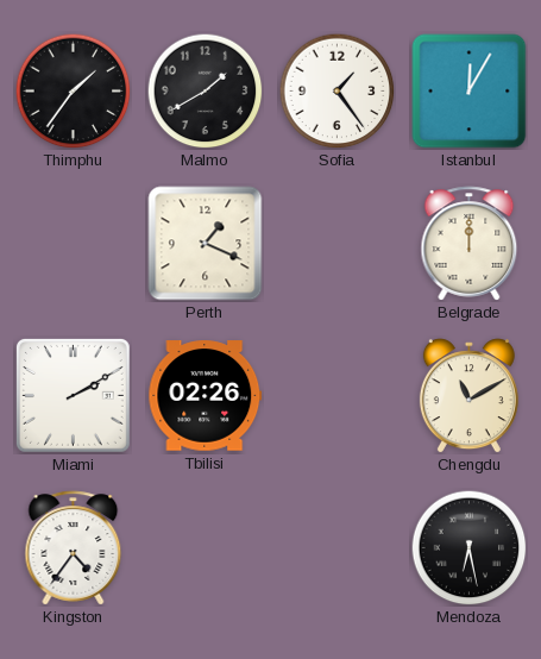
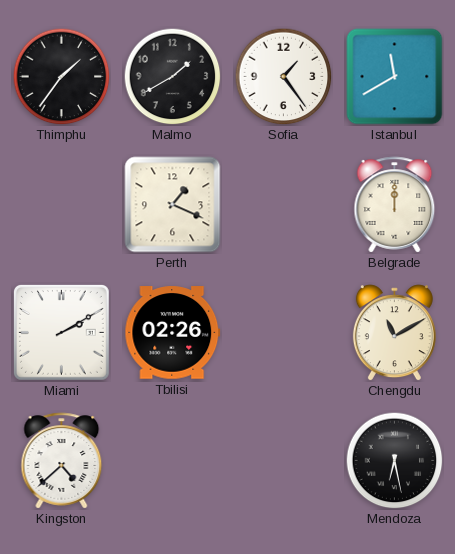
Istanbul: 12:05 -> 11:40
Kingston: 4:36 -> 4:38
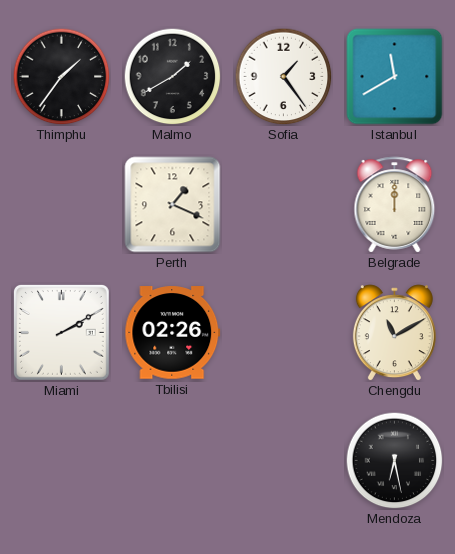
Kingston: 4:38 -> none
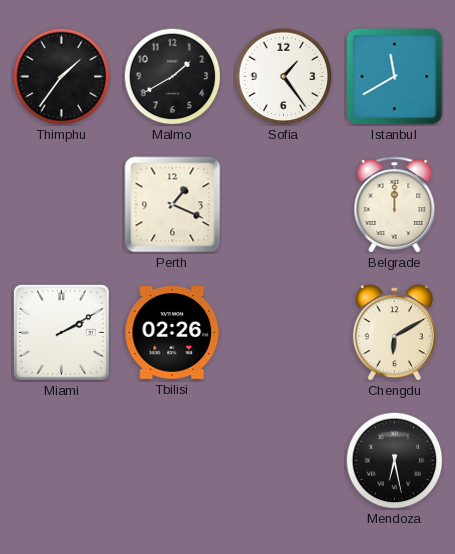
Chengdu: 11:10 -> 6:10
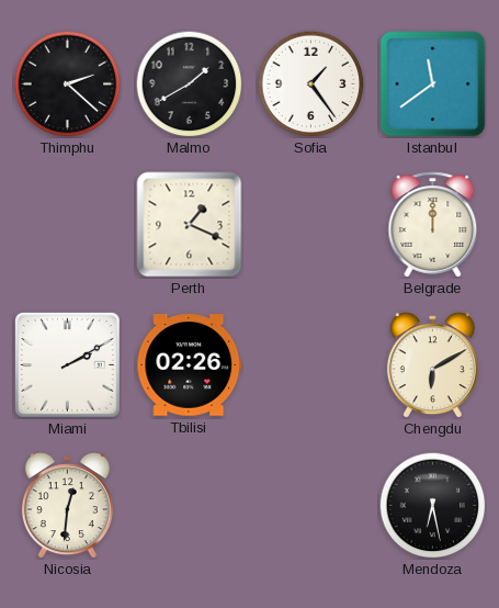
Thimphu: 1:36 -> 2:22
Istanbul: 11:40 -> 11:39
Nicosia: none -> 12:31
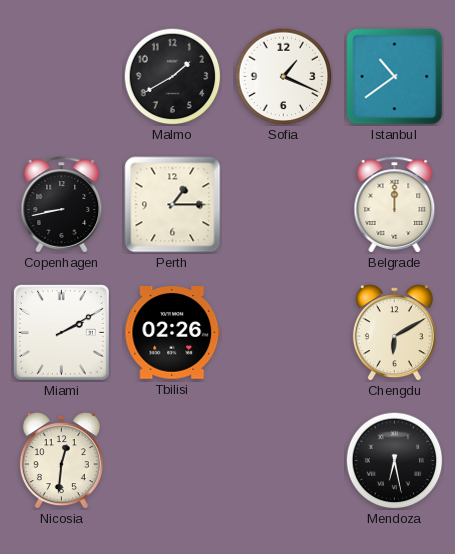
Thimphu: 2:22 -> none
Sofia: 1:24 -> 1:19
Istanbul: 11:39 -> 10:39
Copenhagen: none -> 8:43
Perth: 1:19 -> 1:15
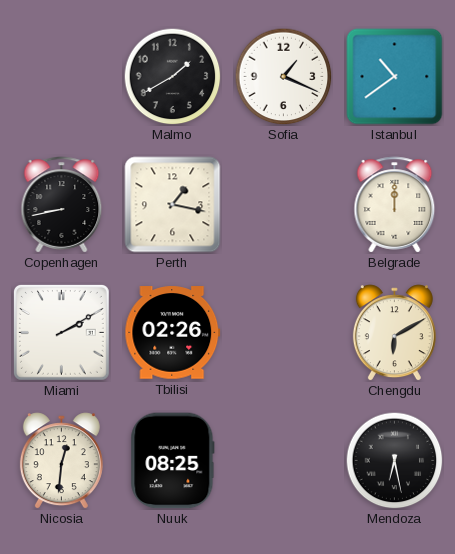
Perth: 1:15 -> 1:17
Nuuk: none -> 08:25
